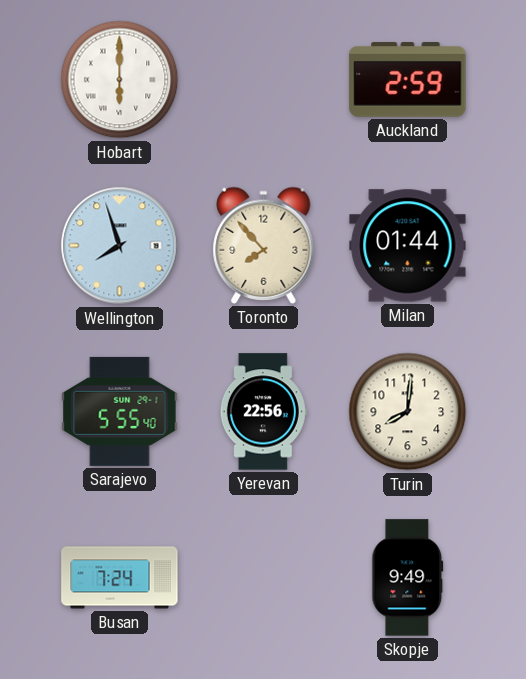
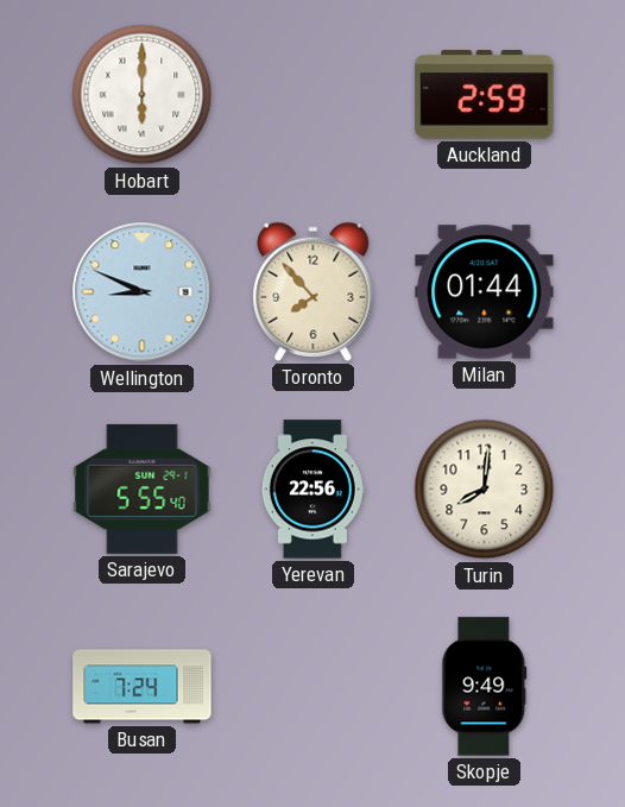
Wellington: 7:57 -> 8:49
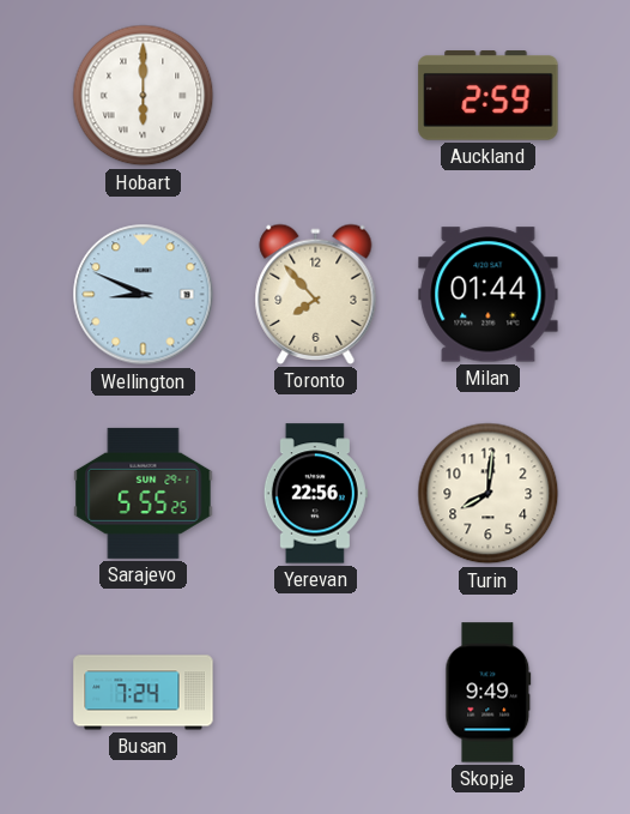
Sarajevo: 5:55:40 -> 5:55:25
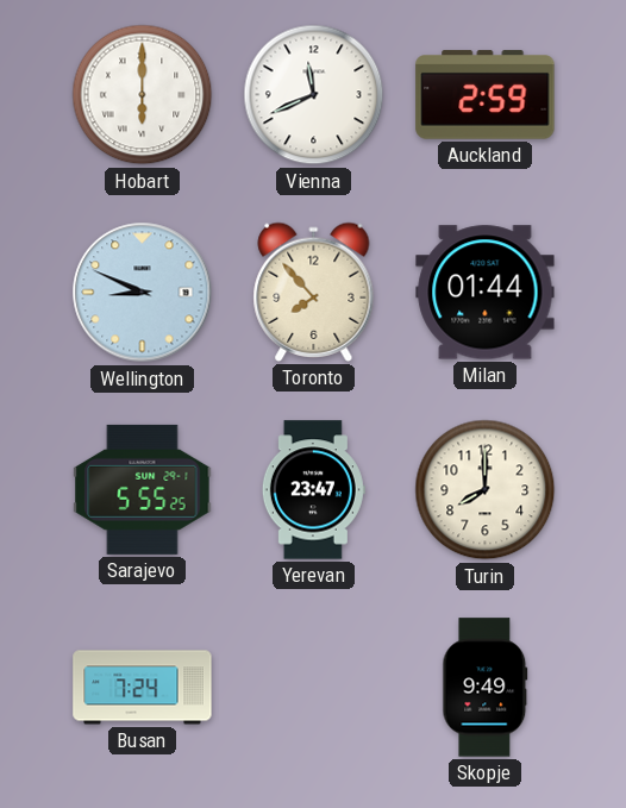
Vienna: none -> 11:41
Yerevan: 22:56 -> 23:47
Turin: 8:01 -> 8:00
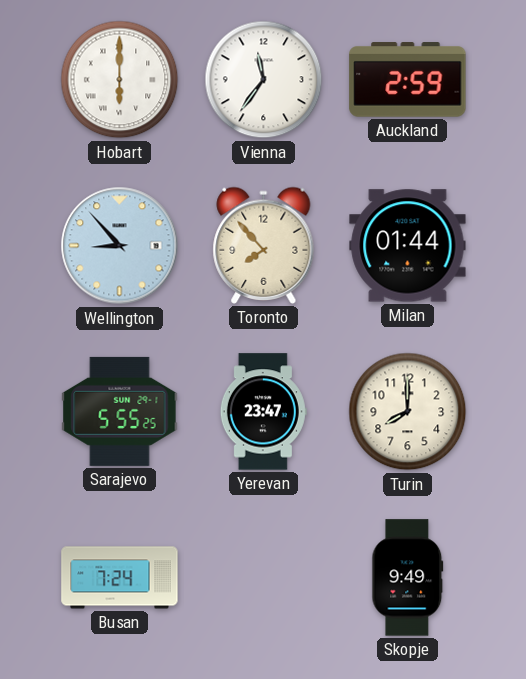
Vienna: 11:41 -> 11:36
Wellington: 8:49 -> 8:53
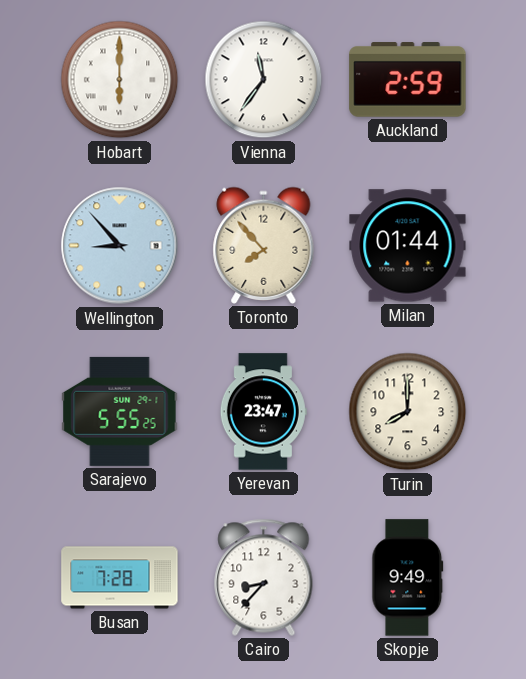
Busan: 7:24 -> 7:28
Cairo: none -> 8:37
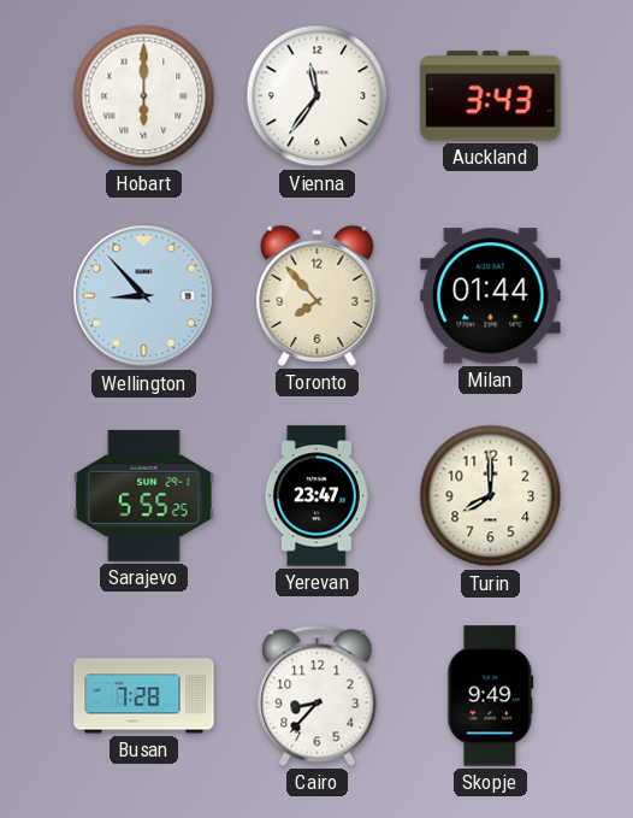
Auckland: 2:59 -> 3:43
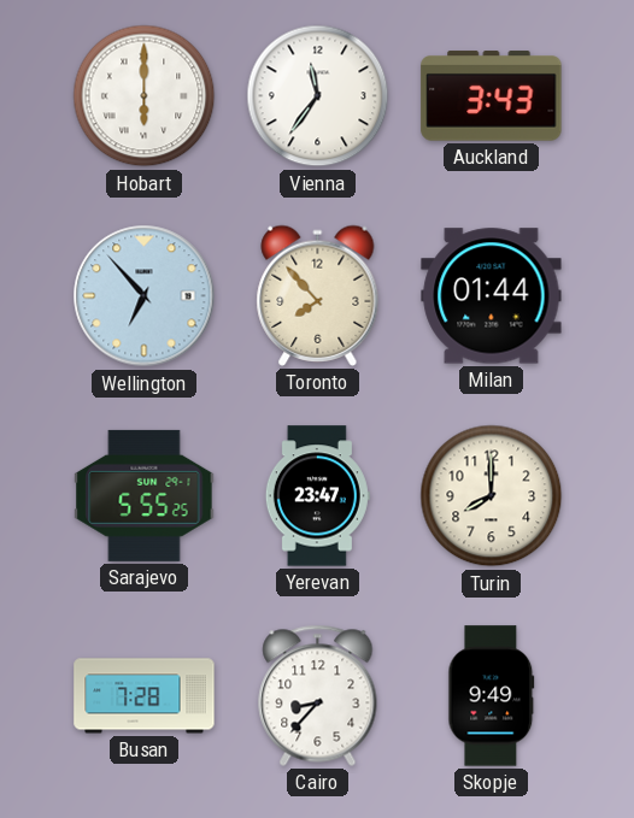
Wellington: 8:53 -> 6:53
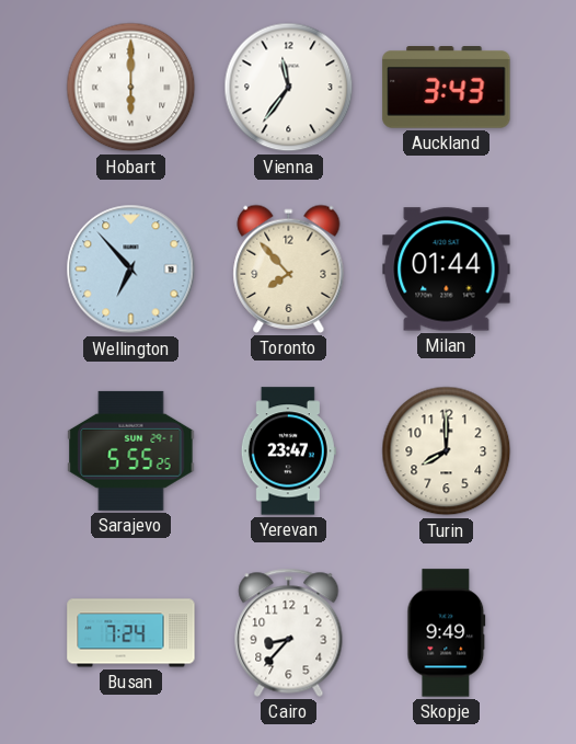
Busan: 7:28 -> 7:24
